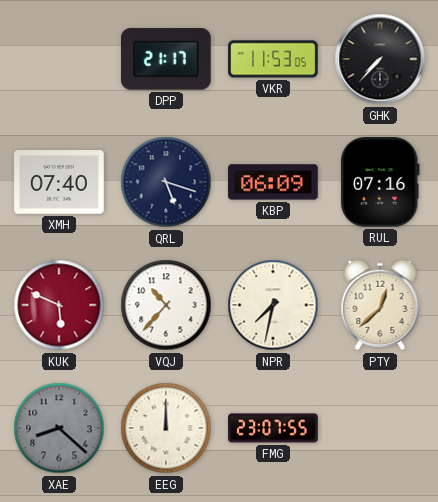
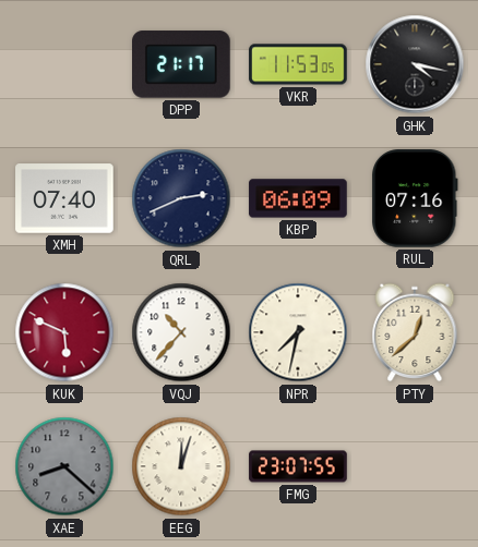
GHK: 7:37 -> 4:17
QRL: 5:18 -> 2:41
EEG: 12:00 -> 12:03
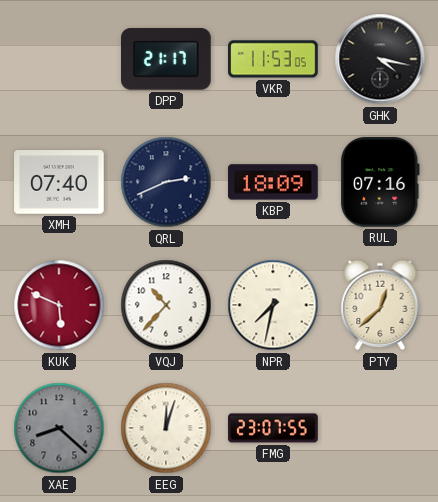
KBP: 06:09 -> 18:09
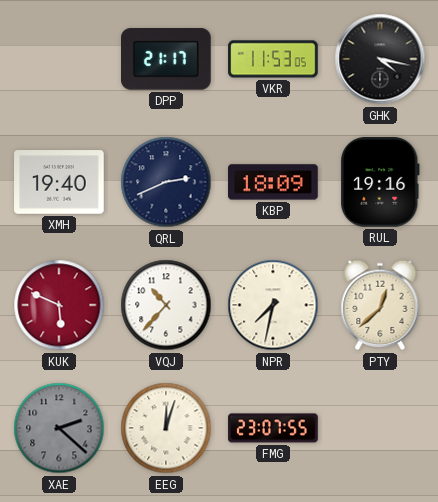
XMH: 07:40 -> 19:40
RUL: 07:16 -> 19:16
XAE: 8:22 -> 2:22
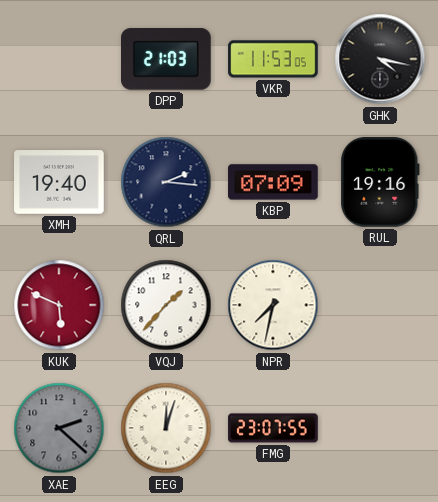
DPP: 21:17 -> 21:03
QRL: 2:41 -> 2:16
KBP: 18:09 -> 07:09
VQJ: 10:37 -> 1:37
PTY: 12:38 -> none
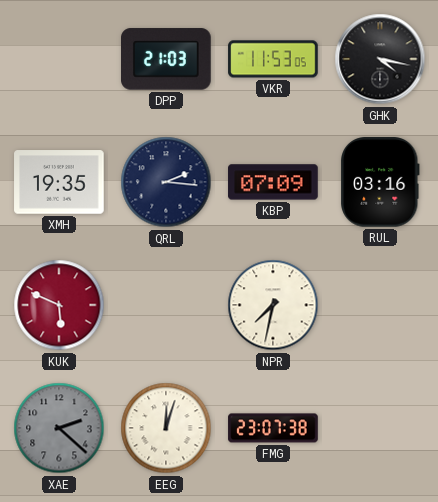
XMH: 19:40 -> 19:35
RUL: 19:16 -> 03:16
VQJ: 1:37 -> none
FMG: 23:07:55 -> 23:07:38
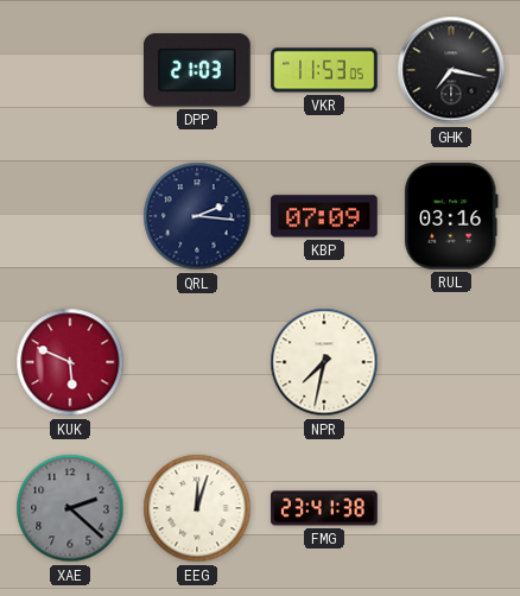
GHK: 4:17 -> 7:17
XMH: 19:35 -> none
FMG: 23:07 -> 23:41
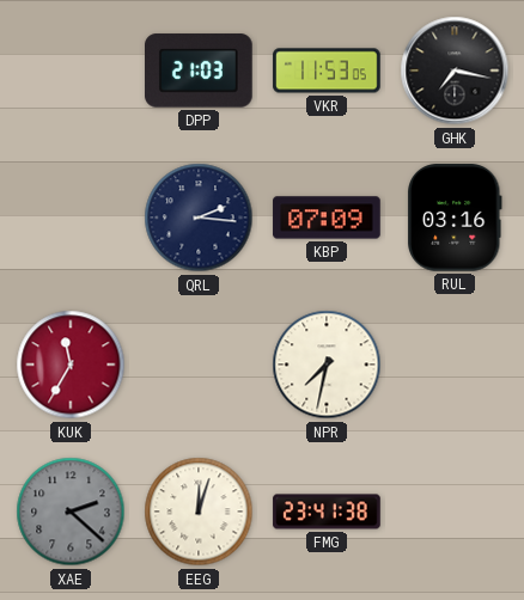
KUK: 5:49 -> 11:35
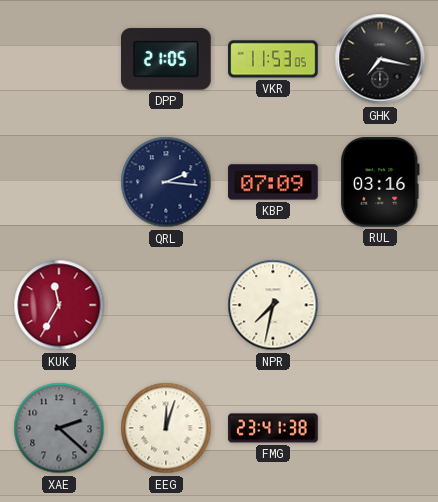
DPP: 21:03 -> 21:05
